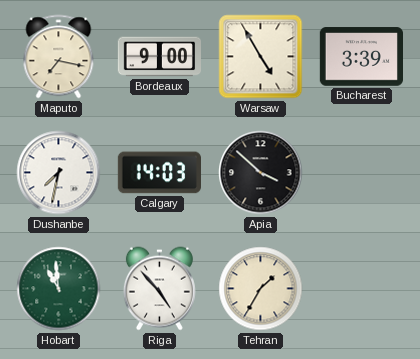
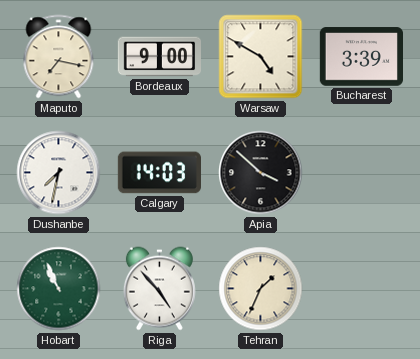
Warsaw: 4:55 -> 4:50
Hobart: 10:59 -> 10:56
Tehran: 1:35 -> 1:34
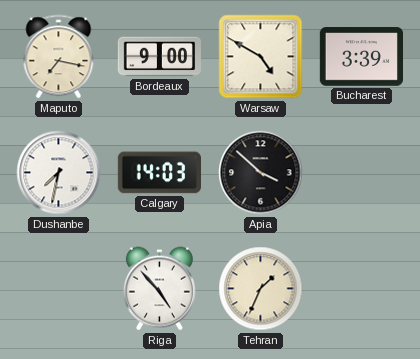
Hobart: 10:56 -> none
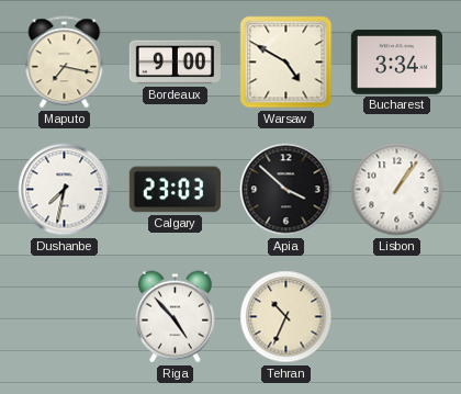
Bucharest: 3:39 -> 3:34
Calgary: 14:03 -> 23:03
Lisbon: none -> 1:06
Tehran: 1:34 -> 10:34
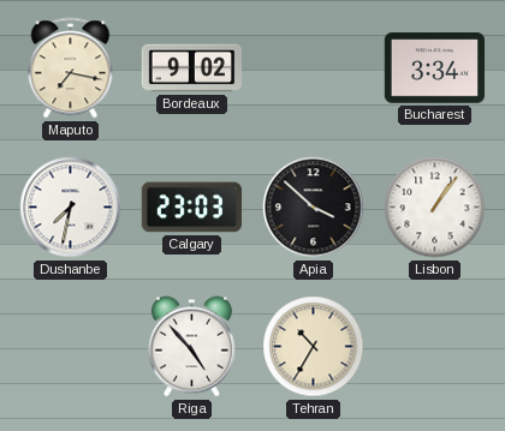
Bordeaux: 9:00 -> 9:02
Warsaw: 4:50 -> none
Tehran: 10:34 -> 10:35
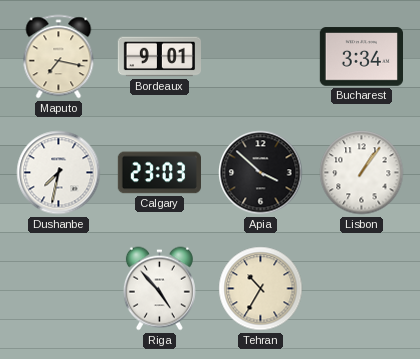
Bordeaux: 9:02 -> 9:01
